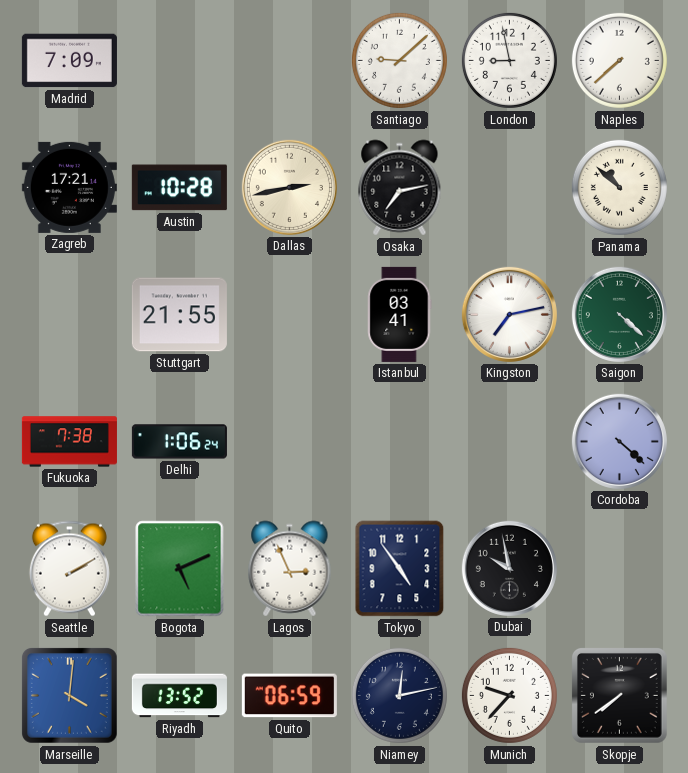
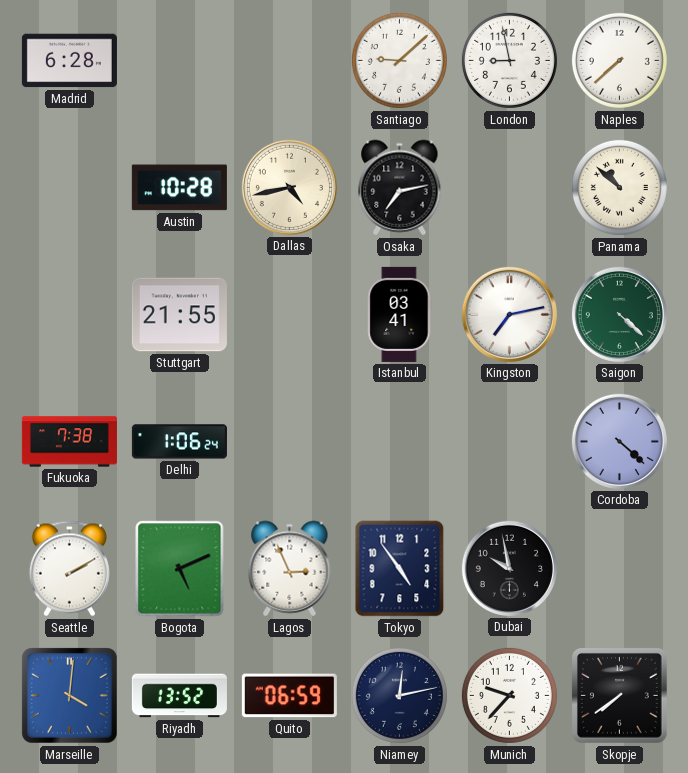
Madrid: 7:09 -> 6:28
Zagreb: 17:21 -> none
Dallas: 2:43 -> 4:43
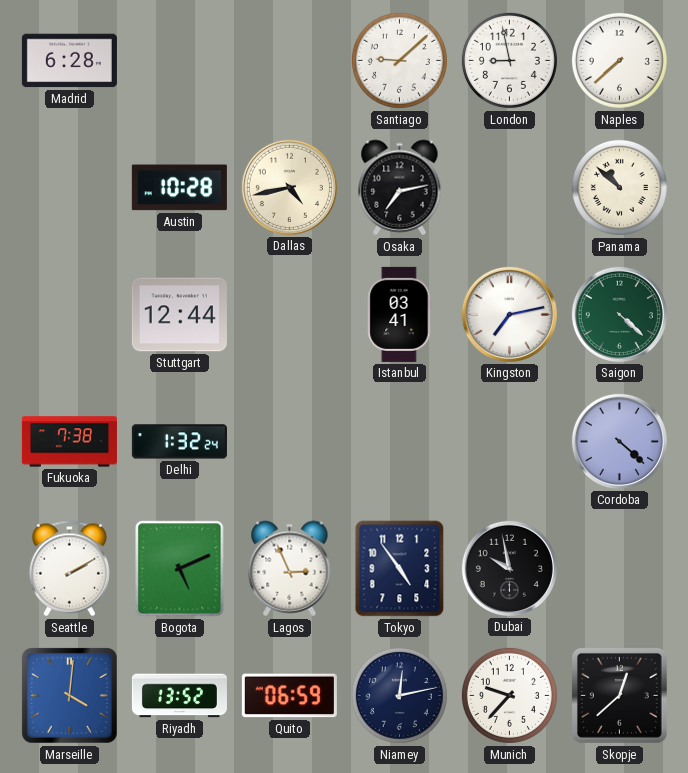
Stuttgart: 21:55 -> 12:44
Delhi: 1:06 -> 1:32
Skopje: 7:39 -> 12:38
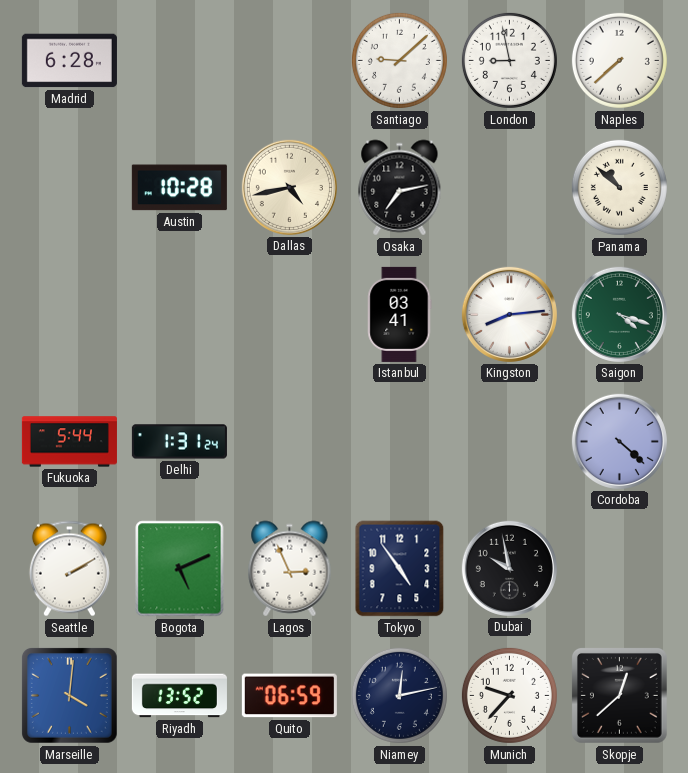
Stuttgart: 12:44 -> none
Kingston: 7:13 -> 8:14
Saigon: 4:22 -> 4:18
Fukuoka: 7:38 -> 5:44
Delhi: 1:32 -> 1:31
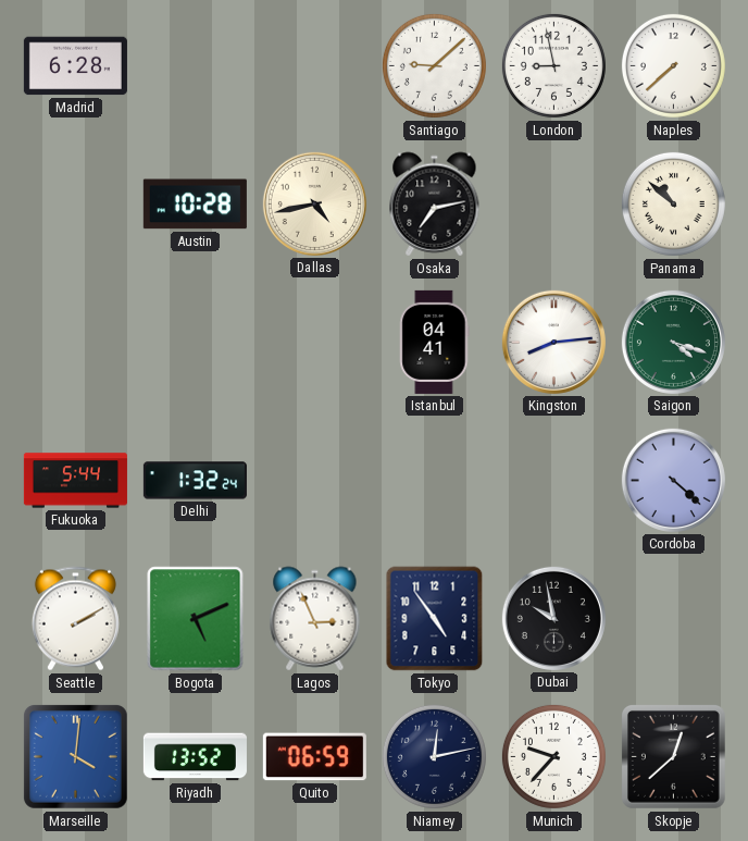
Istanbul: 03:41 -> 04:41
Delhi: 1:31 -> 1:32
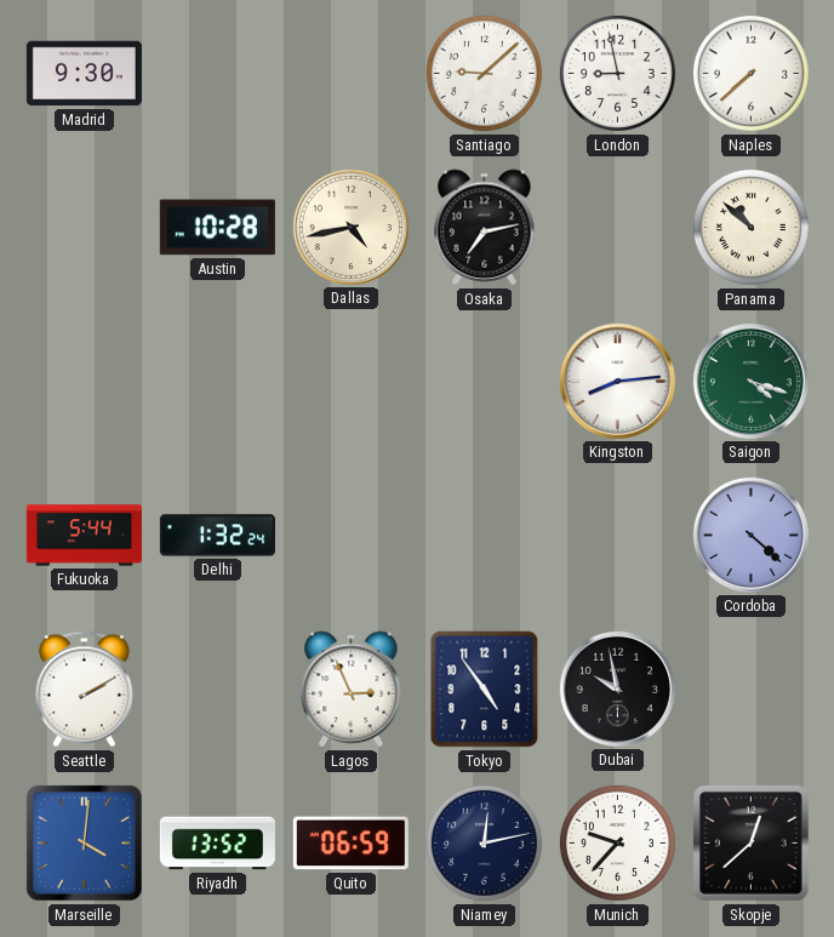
Madrid: 6:28 -> 9:30
Istanbul: 04:41 -> none
Bogota: 5:11 -> none
